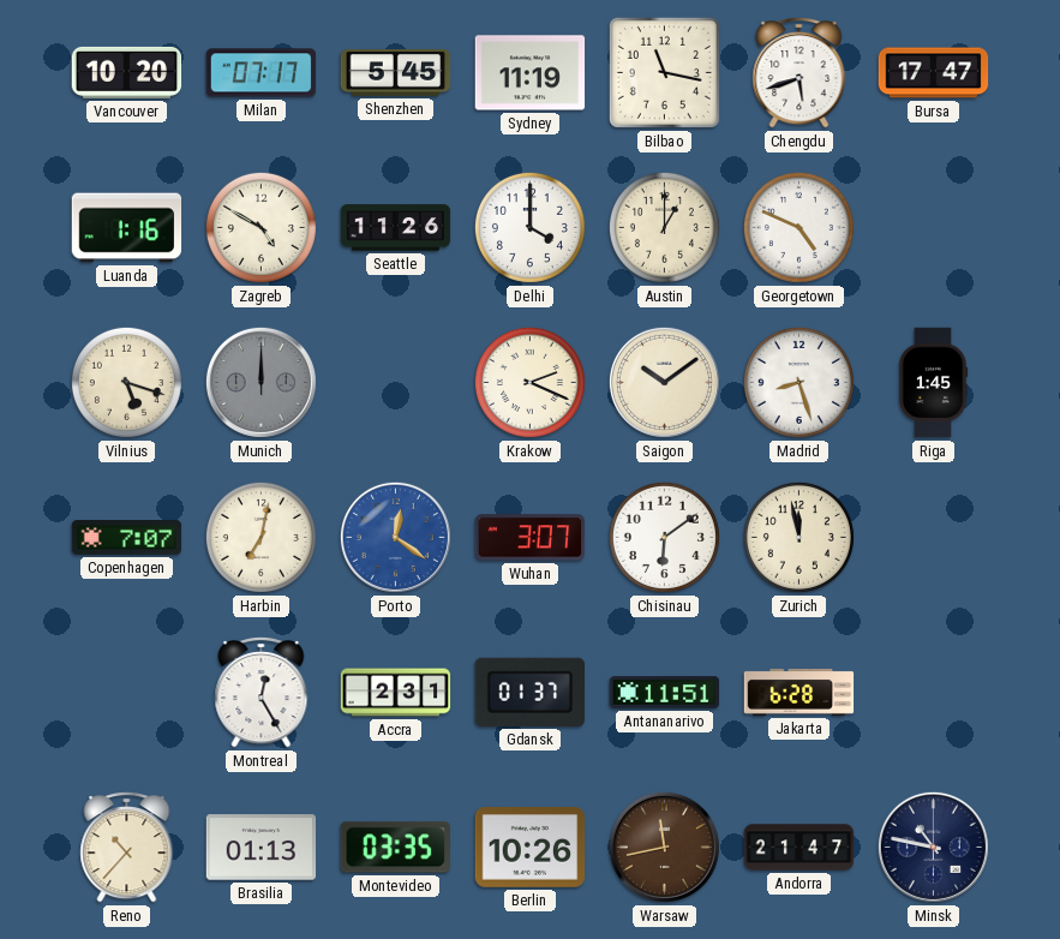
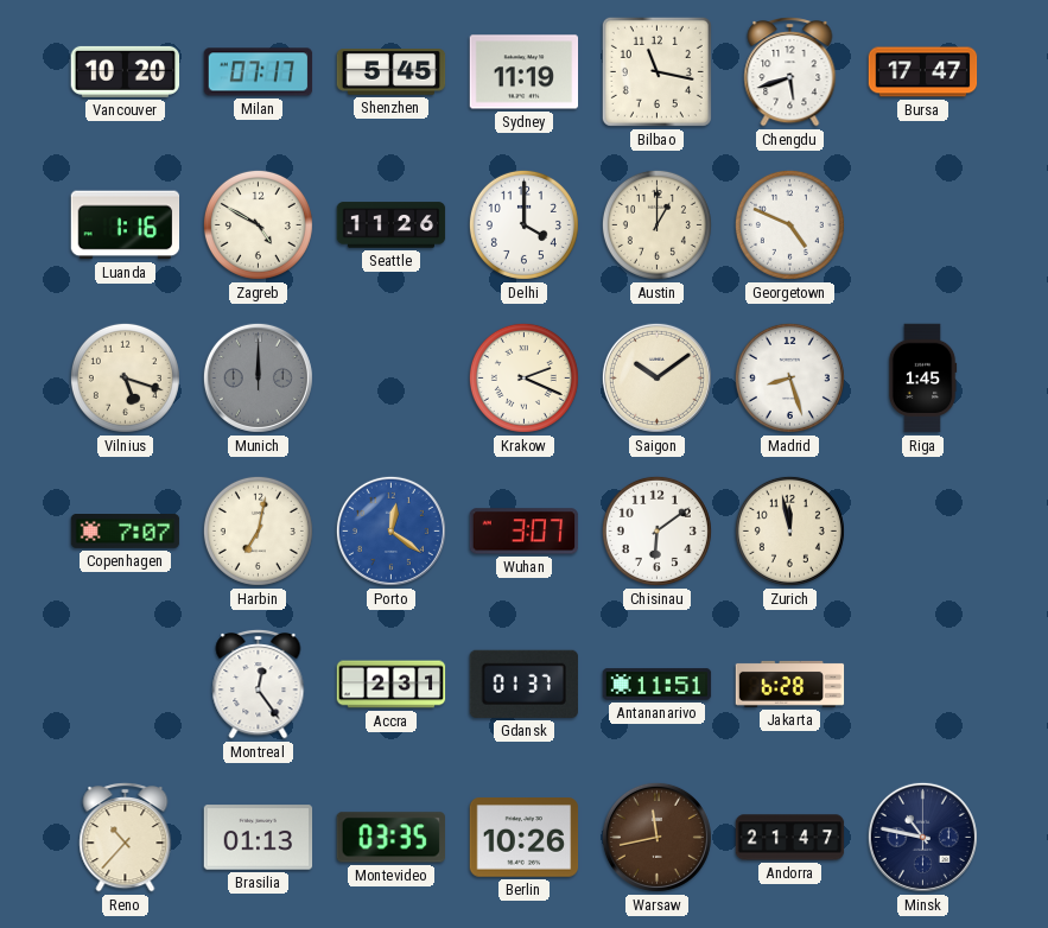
Montreal: 12:25 -> 12:24
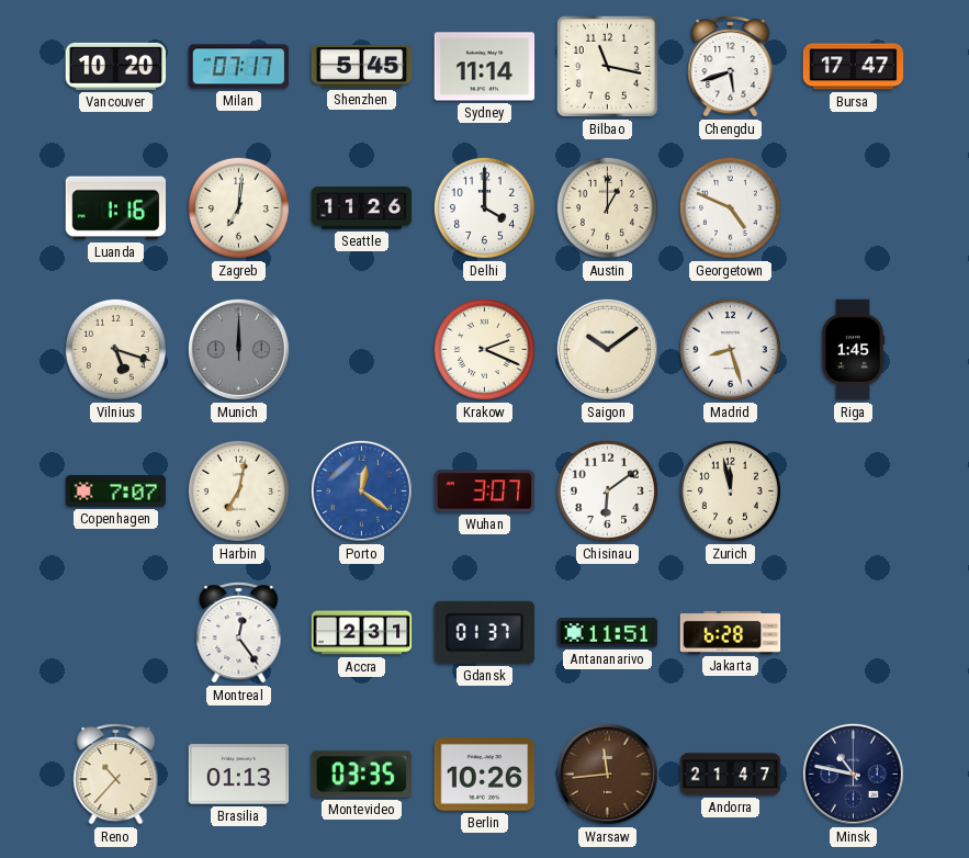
Sydney: 11:19 -> 11:14
Zagreb: 4:50 -> 7:01
Warsaw: 11:43 -> 11:44
